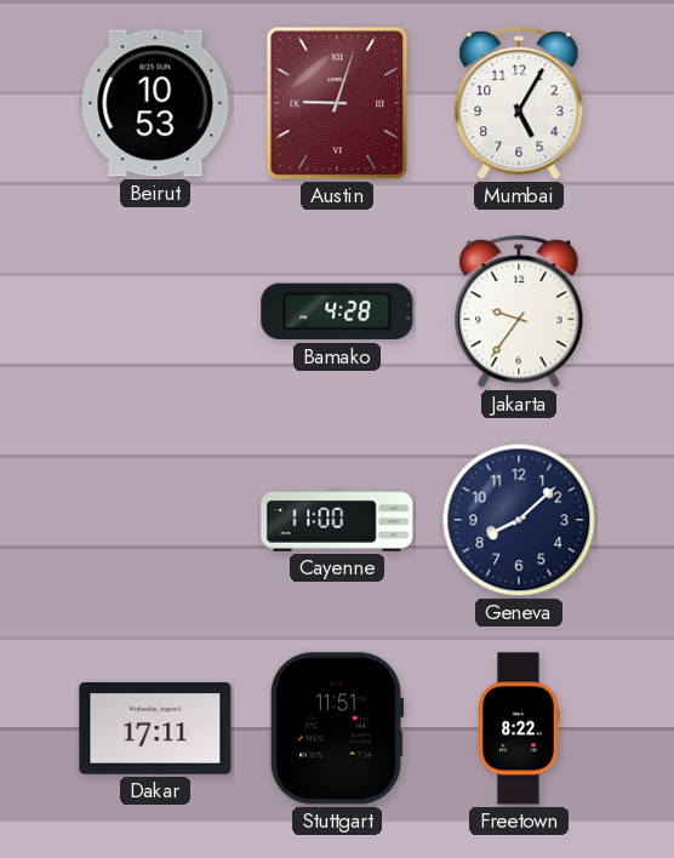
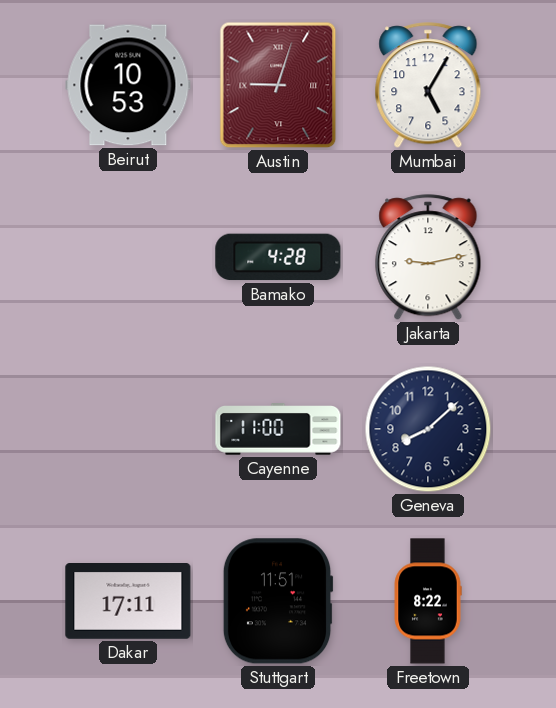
Jakarta: 9:36 -> 9:13
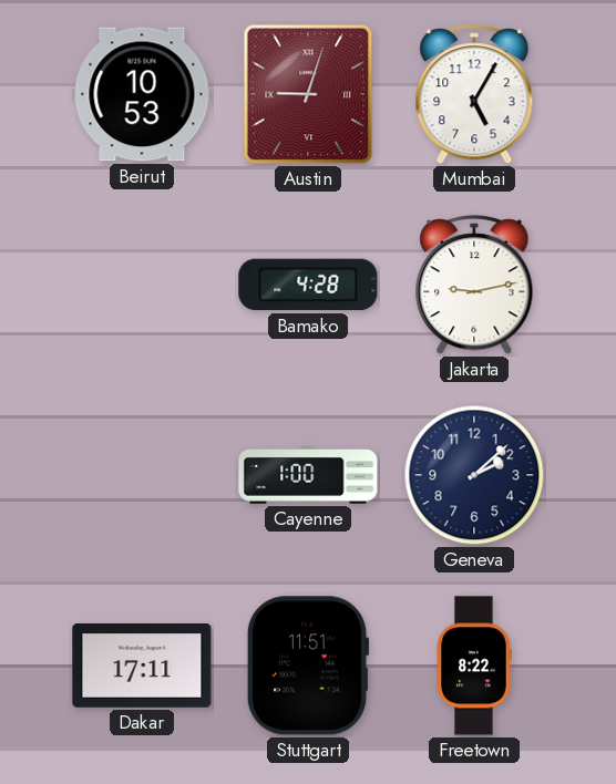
Cayenne: 11:00 -> 1:00
Geneva: 8:08 -> 2:08
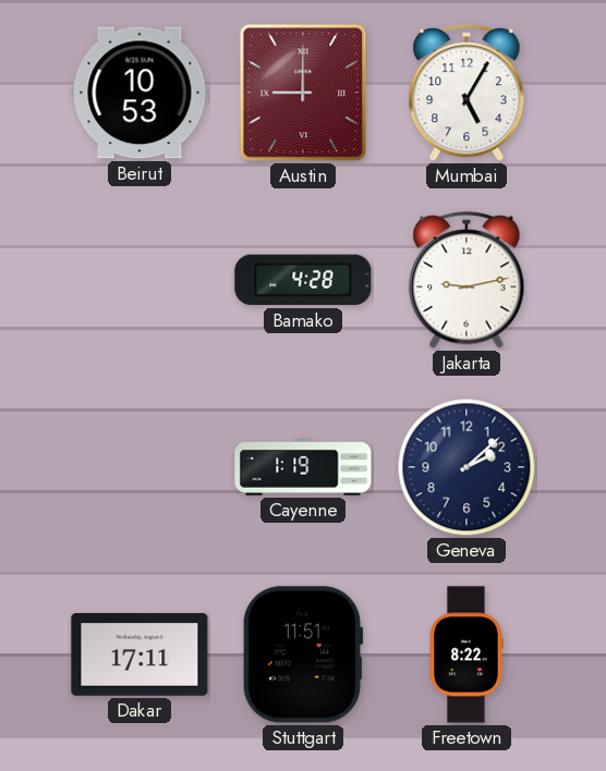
Austin: 9:03 -> 9:00
Cayenne: 1:00 -> 1:19
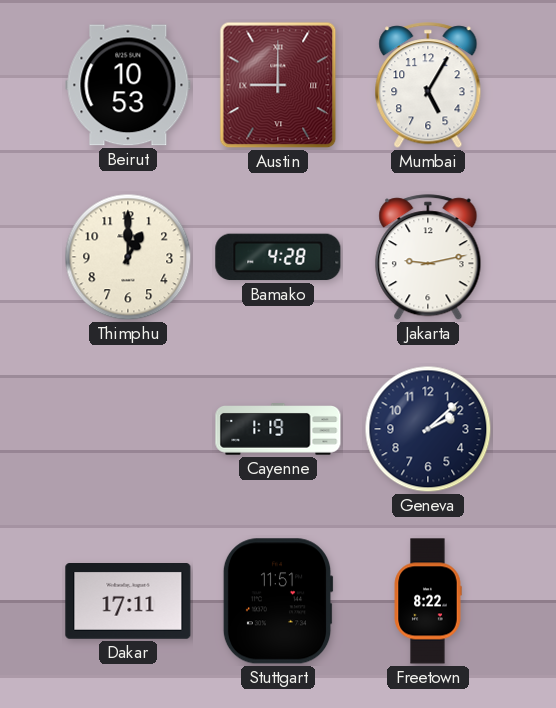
Thimphu: none -> 1:00
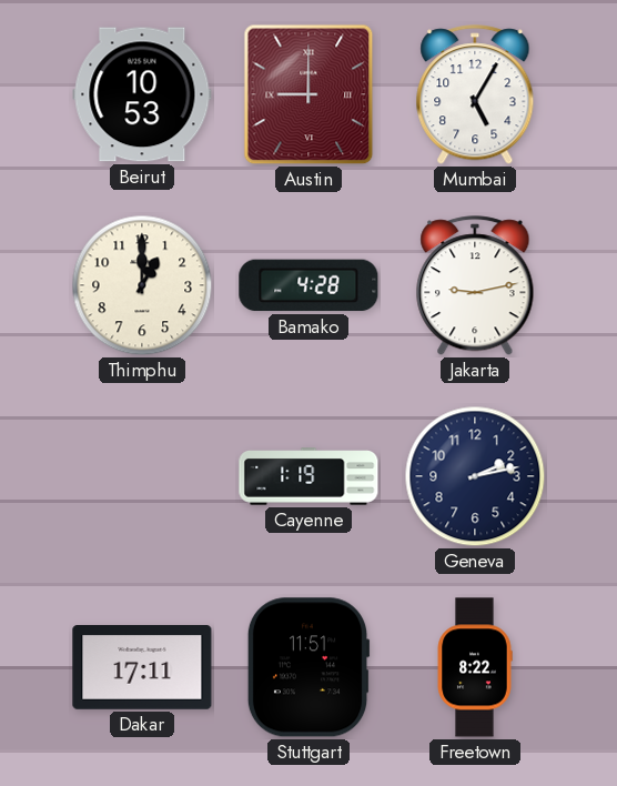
Geneva: 2:08 -> 2:13
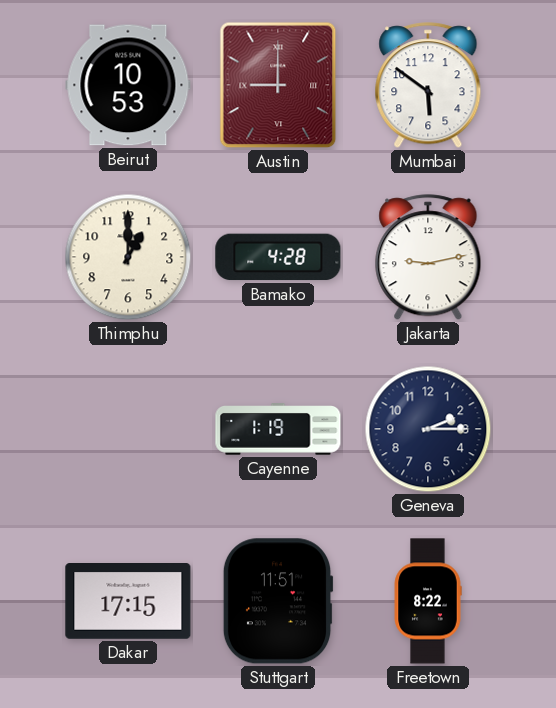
Mumbai: 5:05 -> 5:51
Geneva: 2:13 -> 2:15
Dakar: 17:11 -> 17:15
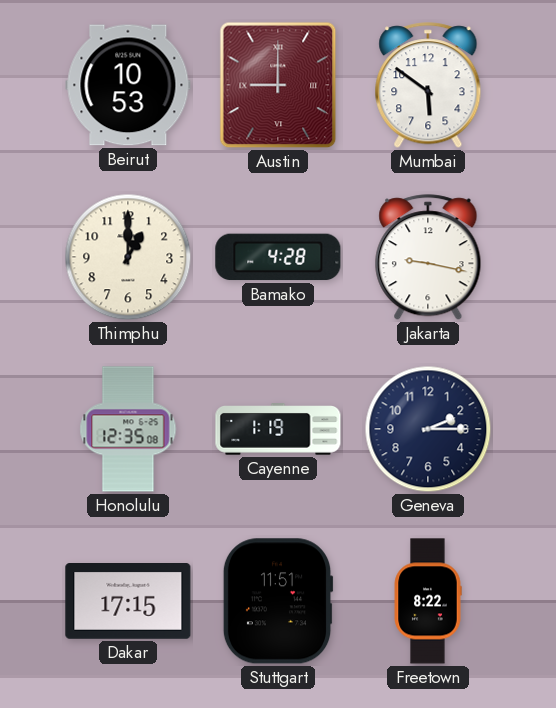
Jakarta: 9:13 -> 9:17
Honolulu: none -> 12:35
